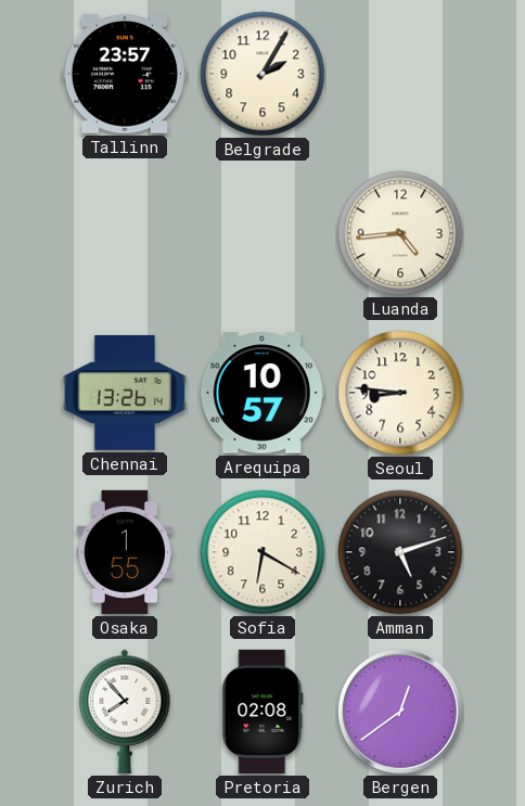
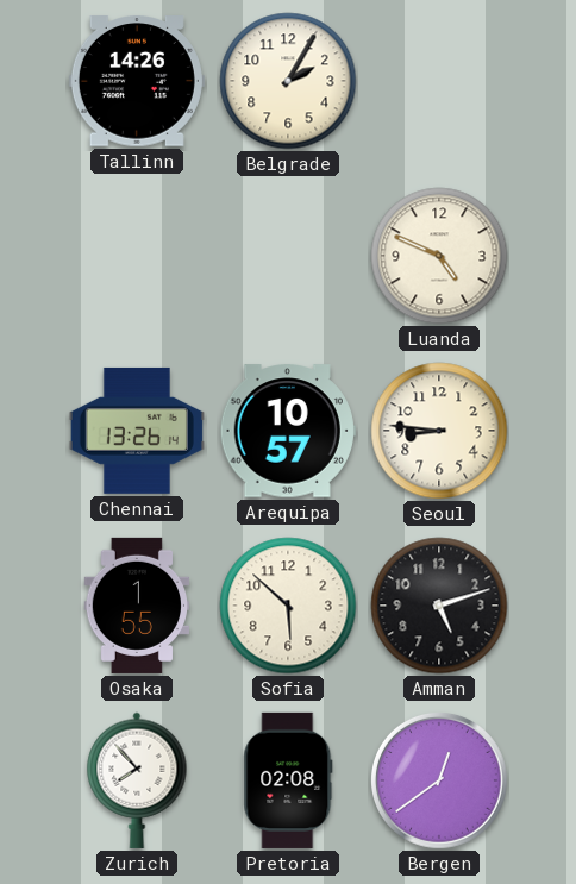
Tallinn: 23:57 -> 14:26
Luanda: 4:44 -> 4:49
Sofia: 6:20 -> 5:52
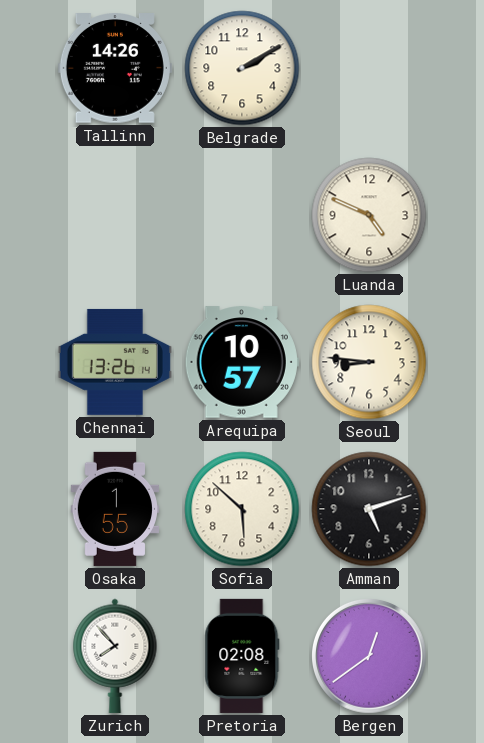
Belgrade: 2:05 -> 2:10
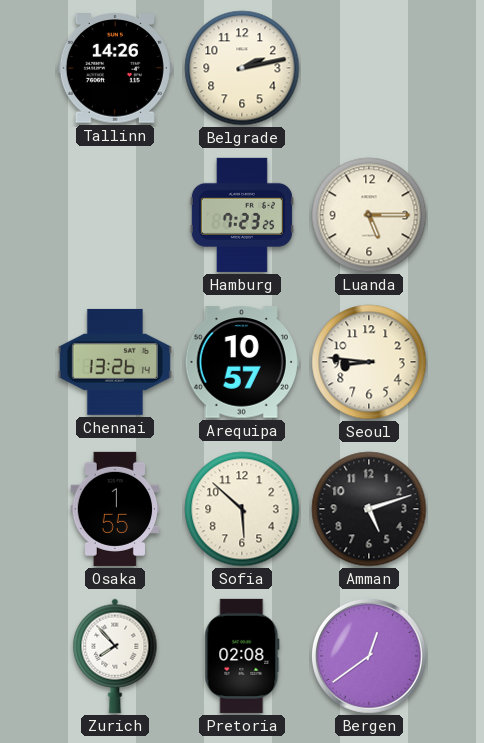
Belgrade: 2:10 -> 2:13
Hamburg: none -> 7:23
Luanda: 4:49 -> 5:15
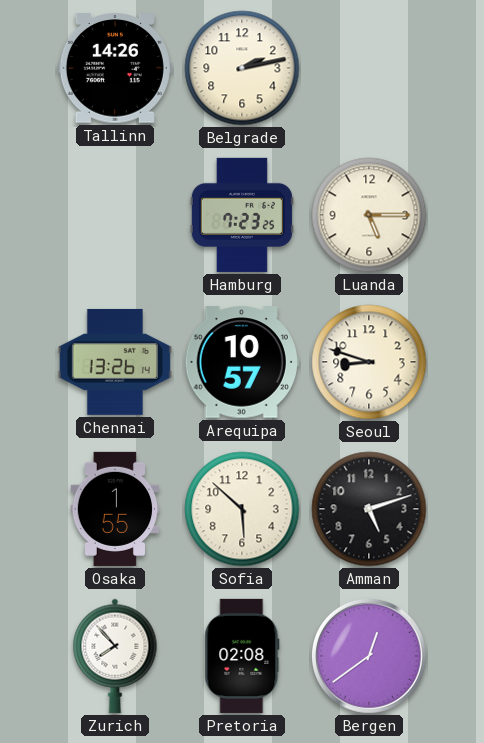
Seoul: 8:46 -> 8:48
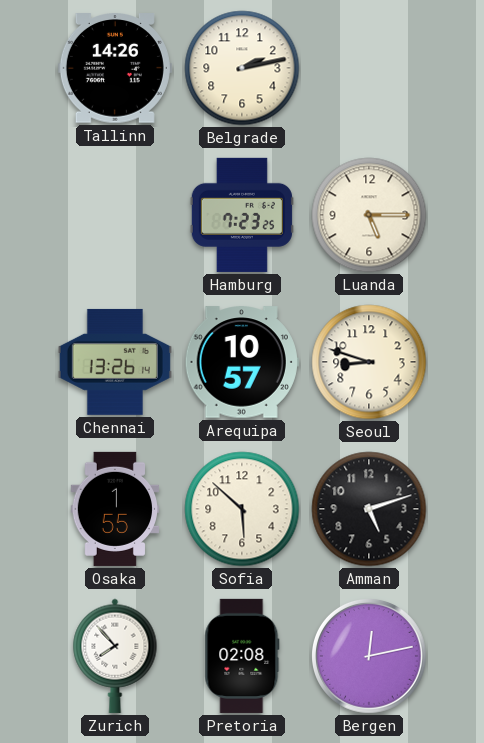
Bergen: 12:39 -> 12:13
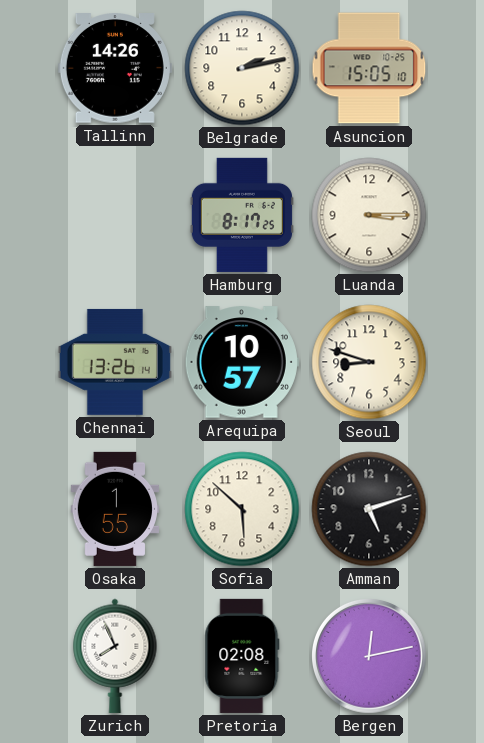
Asuncion: none -> 15:05
Hamburg: 7:23 -> 8:17
Luanda: 5:15 -> 3:15
Zurich: 7:53 -> 7:56
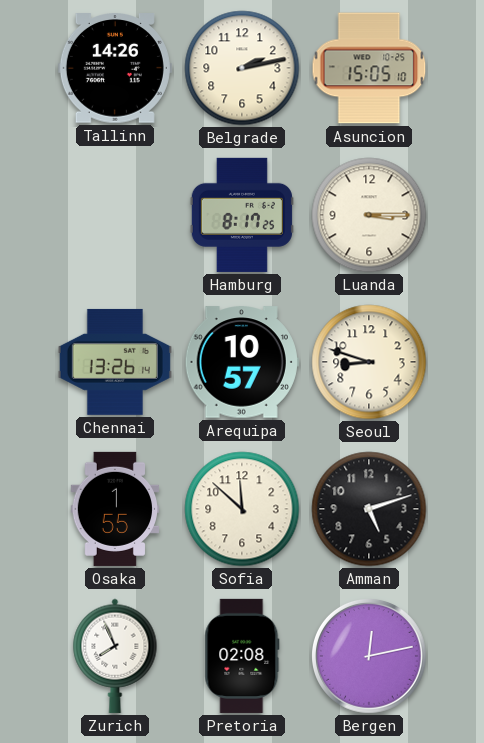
Sofia: 5:52 -> 11:52
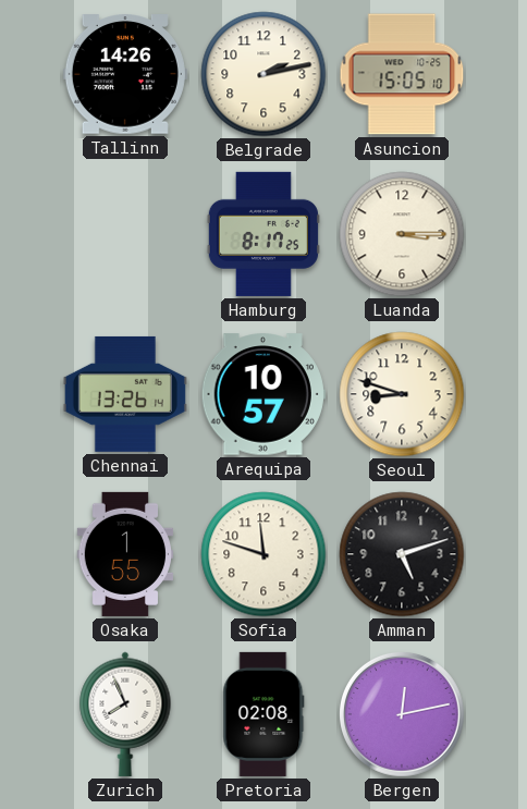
Sofia: 11:52 -> 11:48
